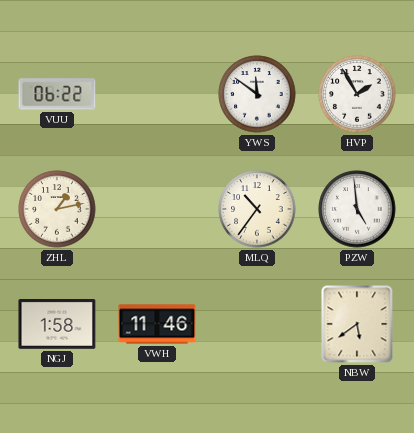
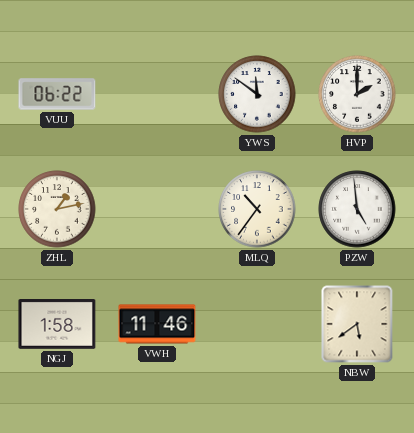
HVP: 1:55 -> 2:00
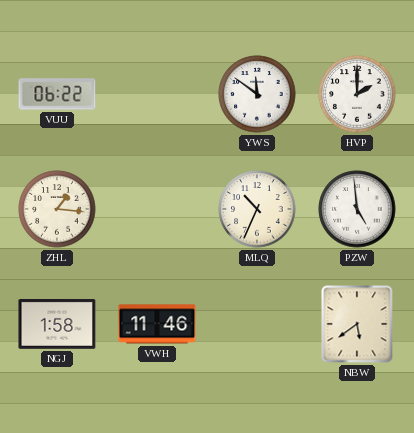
ZHL: 1:13 -> 1:16
MLQ: 10:36 -> 10:34
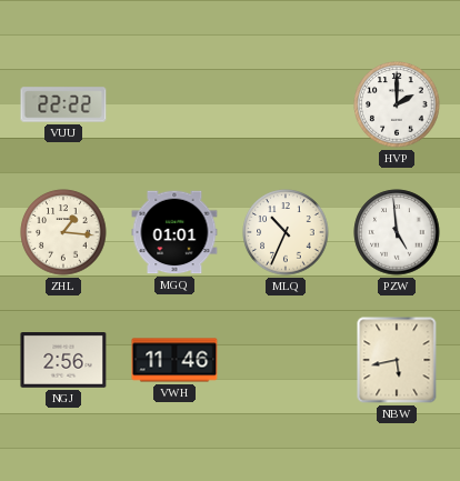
VUU: 06:22 -> 22:22
YWS: 11:51 -> none
MGQ: none -> 01:01
NGJ: 1:58 -> 2:56
NBW: 5:39 -> 5:43
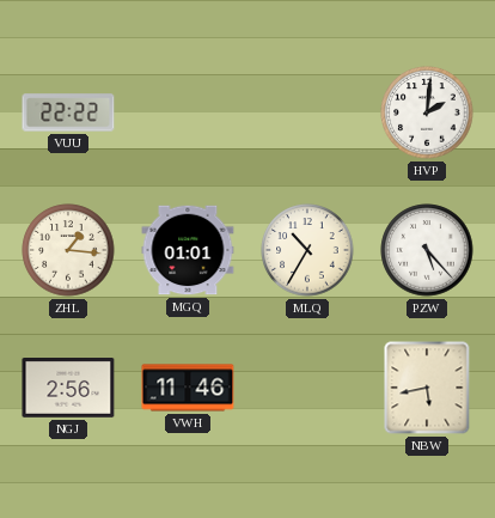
HVP: 2:00 -> 2:01
MLQ: 10:34 -> 10:35
PZW: 4:59 -> 5:23
